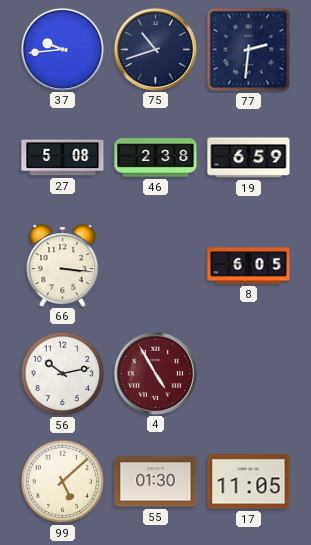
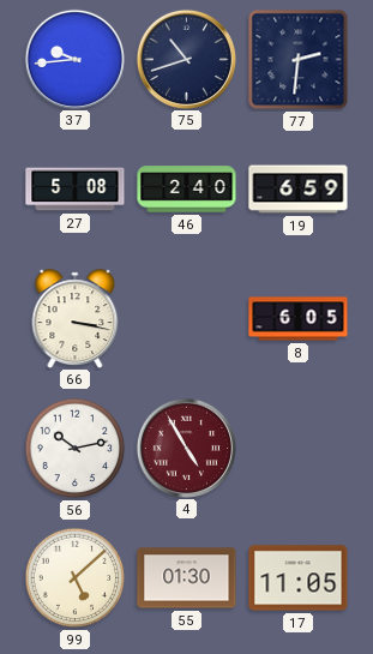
46: 2:38 -> 2:40
66: 3:16 -> 3:17
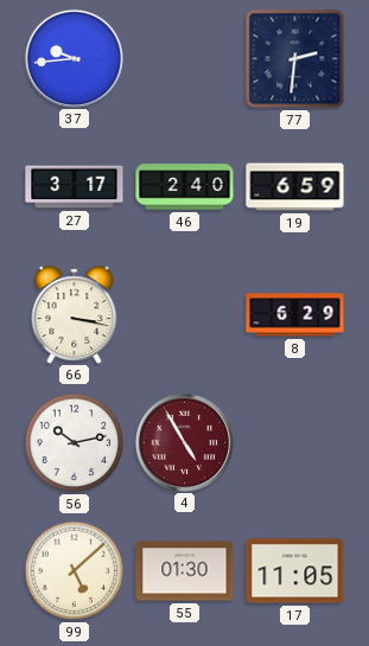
75: 10:42 -> none
27: 5:08 -> 3:17
8: 6:05 -> 6:29
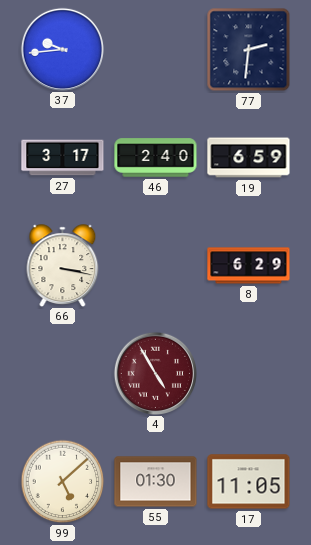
56: 10:13 -> none
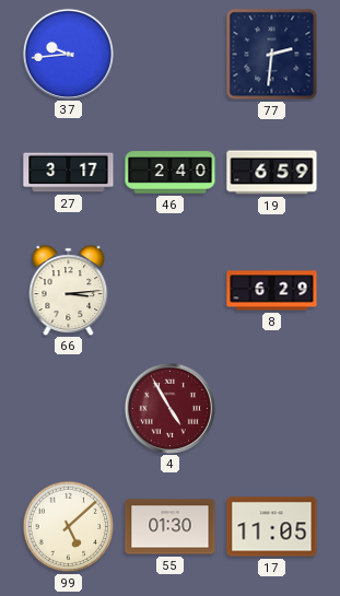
66: 3:17 -> 3:14
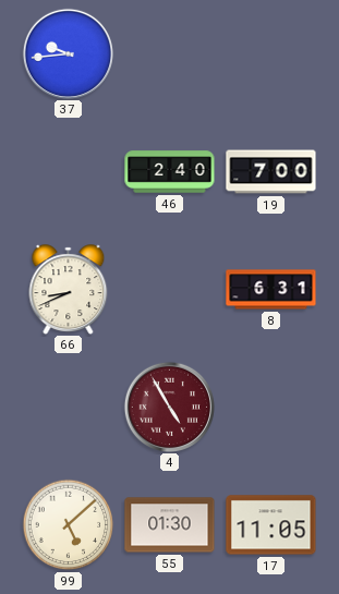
77: 2:31 -> none
27: 3:17 -> none
19: 6:59 -> 7:00
66: 3:14 -> 8:41
8: 6:29 -> 6:31
